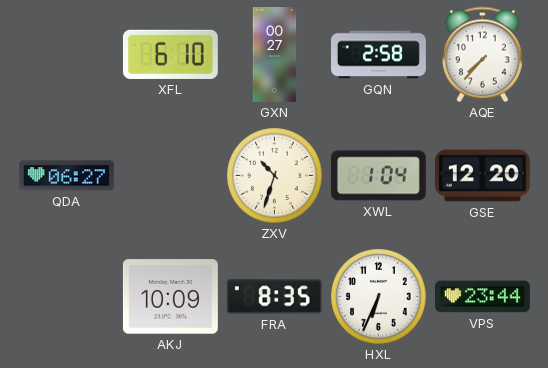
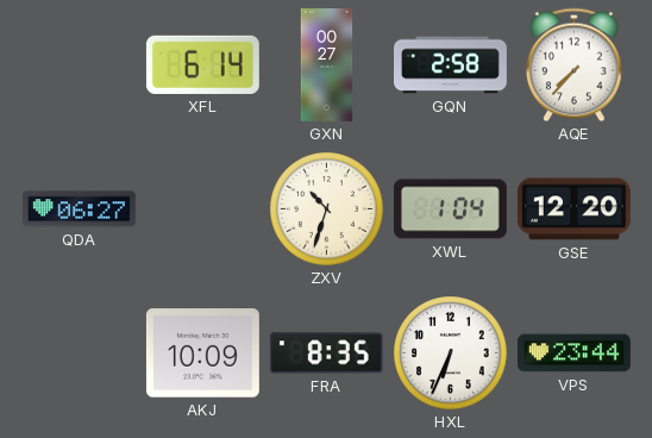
XFL: 6:10 -> 6:14
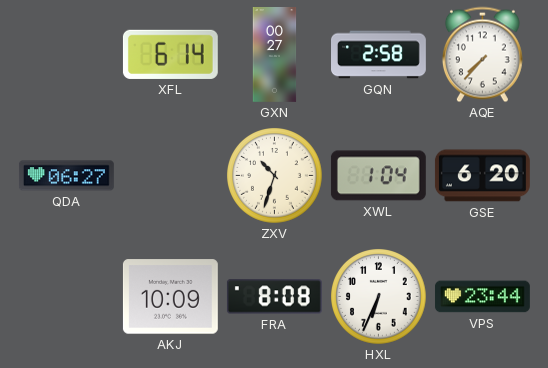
GSE: 12:20 -> 6:20
FRA: 8:35 -> 8:08
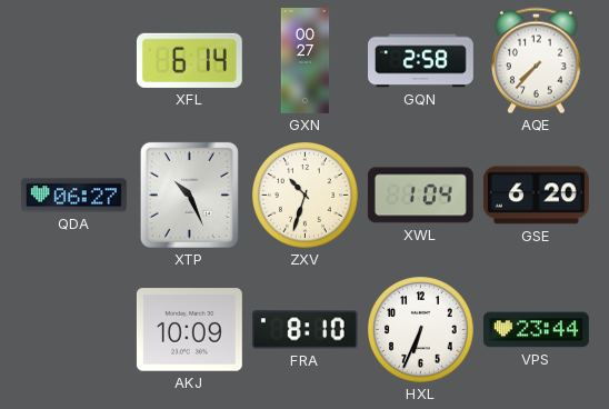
XTP: none -> 10:26
FRA: 8:08 -> 8:10
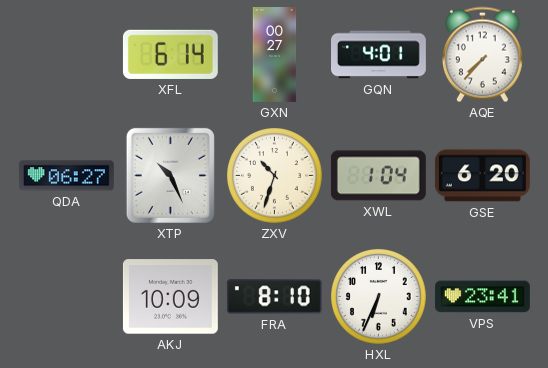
GQN: 2:58 -> 4:01
VPS: 23:44 -> 23:41
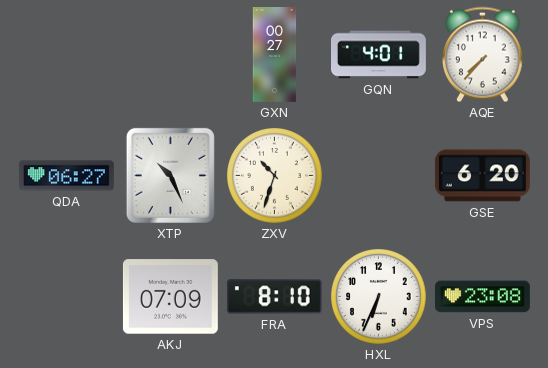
XFL: 6:14 -> none
XWL: 1:04 -> none
AKJ: 10:09 -> 07:09
VPS: 23:41 -> 23:08
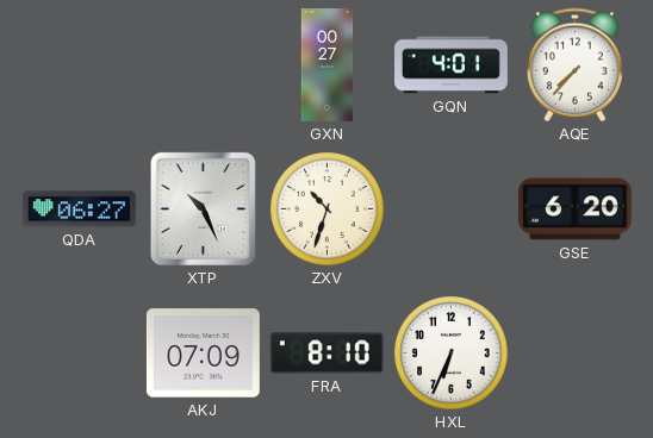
VPS: 23:08 -> none
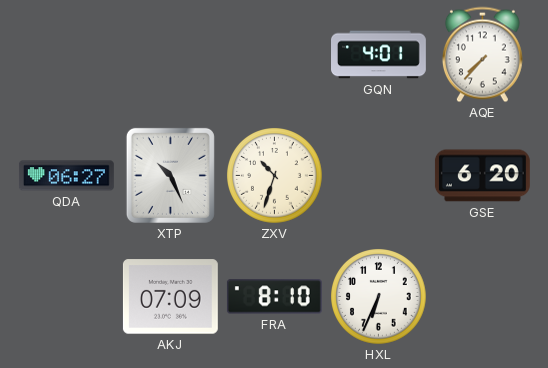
GXN: 00:27 -> none
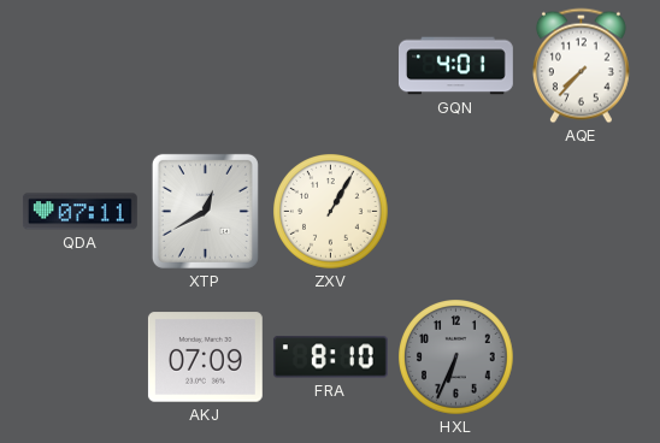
QDA: 06:27 -> 07:11
XTP: 10:26 -> 12:40
ZXV: 10:33 -> 1:05
GSE: 6:20 -> none
HXL dial: white -> grey
